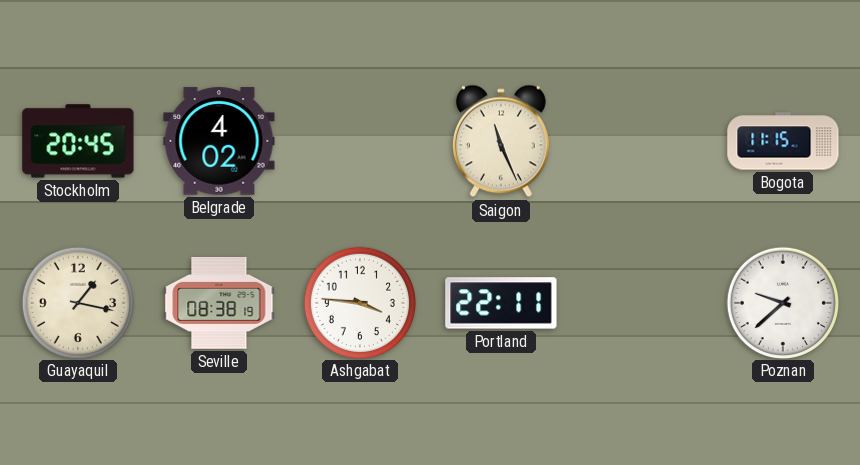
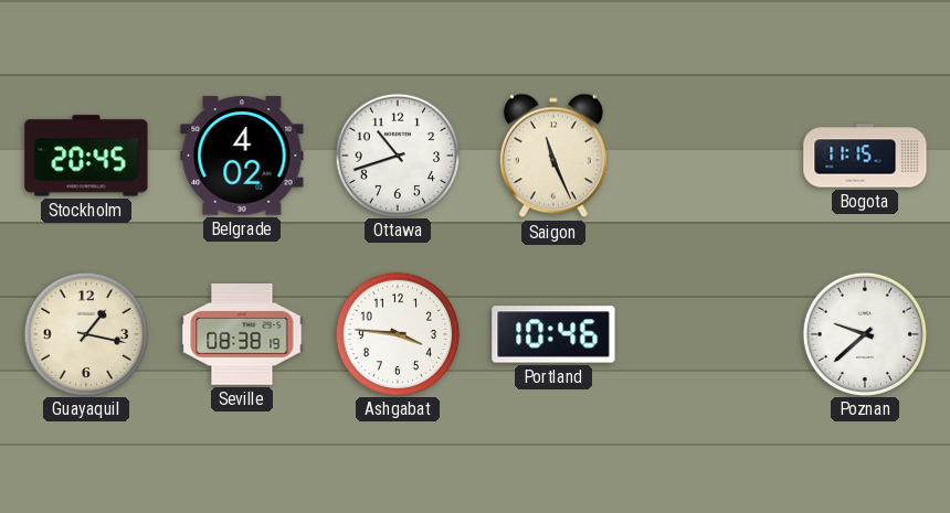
Ottawa: none -> 10:42
Portland: 22:11 -> 10:46
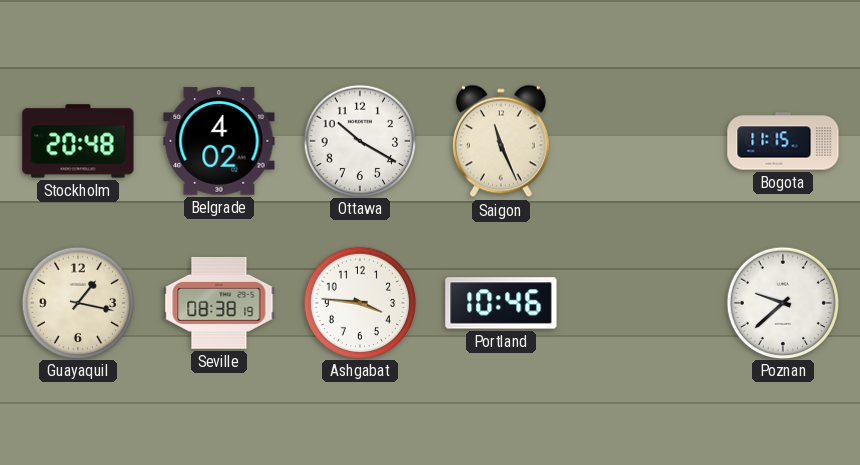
Stockholm: 20:45 -> 20:48
Ottawa: 10:42 -> 10:20
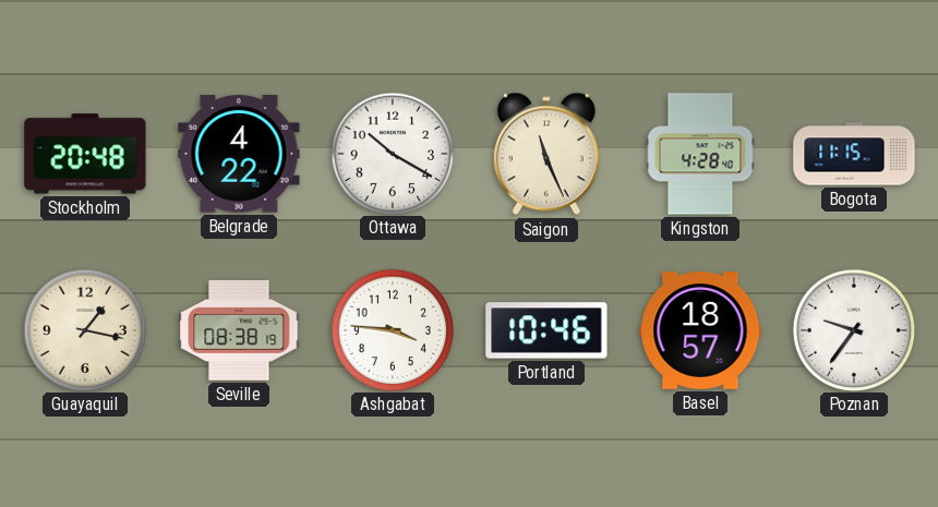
Belgrade: 4:02 -> 4:22
Kingston: none -> 4:28
Basel: none -> 18:57
Poznan: 9:38 -> 9:36
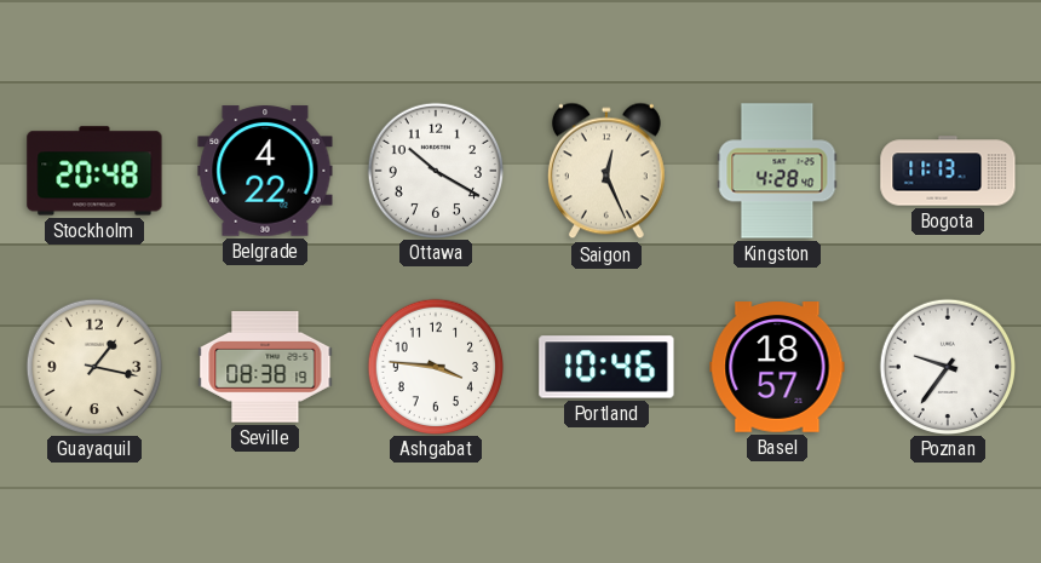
Saigon: 11:26 -> 12:26
Bogota: 11:15 -> 11:13
